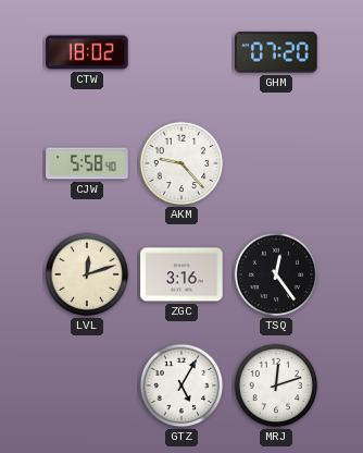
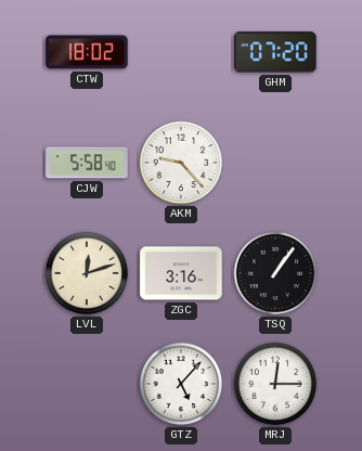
TSQ: 12:24 -> 1:06
GTZ: 5:05 -> 5:07
MRJ: 12:12 -> 12:15
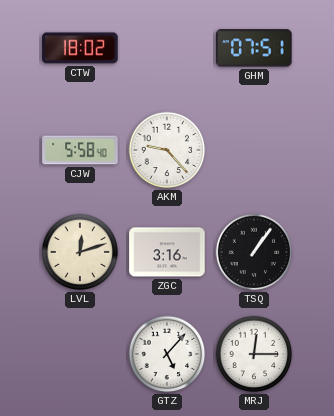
GHM: 07:20 -> 07:51
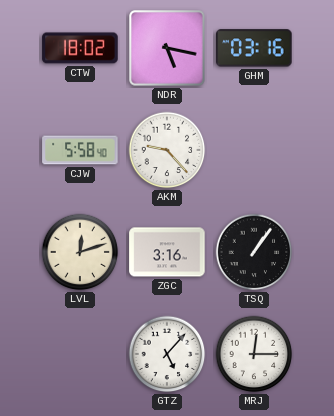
NDR: none -> 5:17
GHM: 07:51 -> 03:16
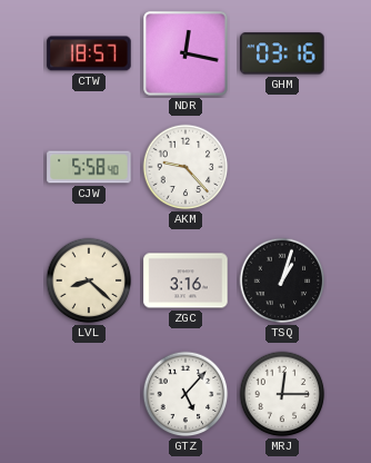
CTW: 18:02 -> 18:57
NDR: 5:17 -> 12:17
LVL: 12:12 -> 8:22
TSQ: 1:06 -> 1:03
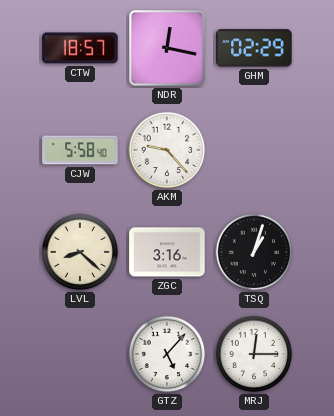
GHM: 03:16 -> 02:29
